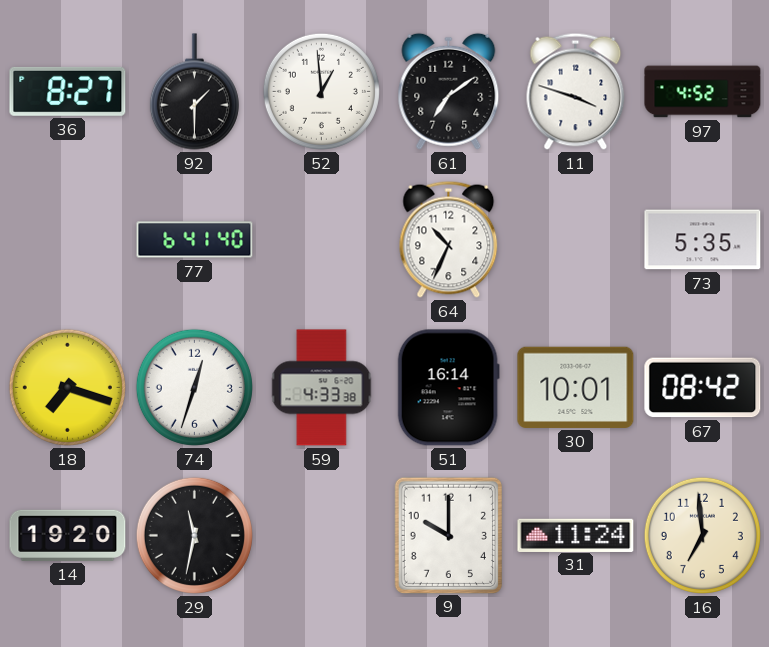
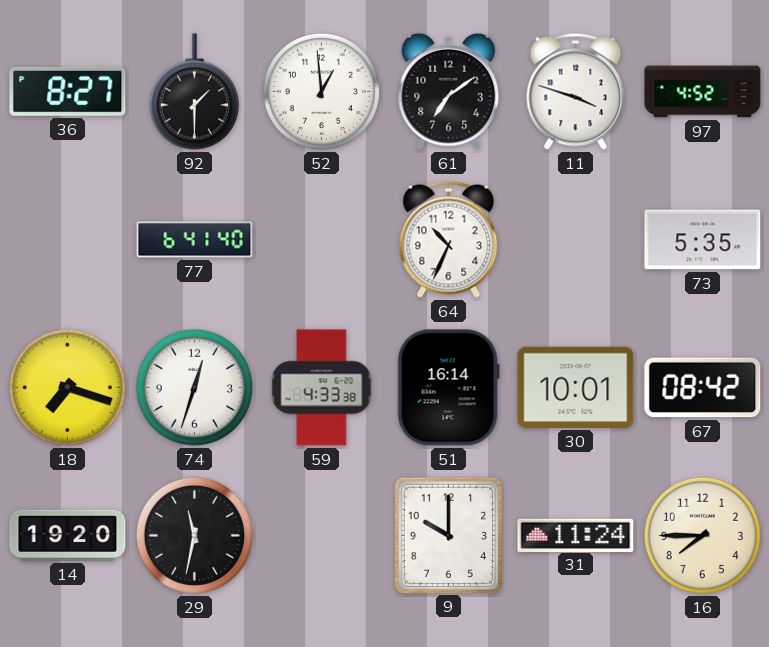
16: 6:59 -> 7:45
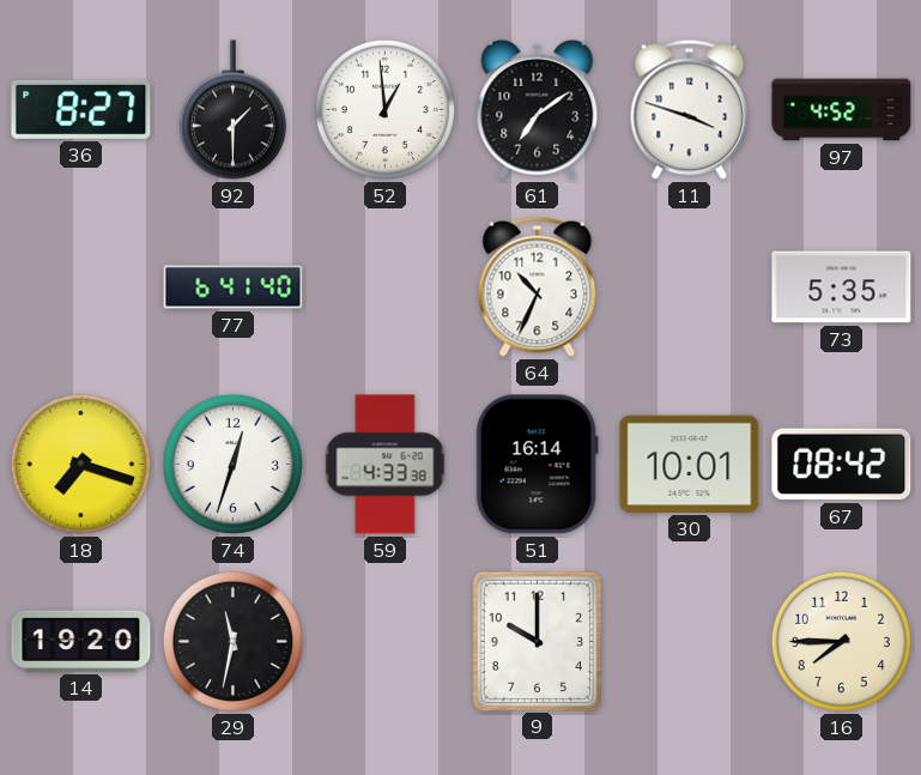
31: 11:24 -> none
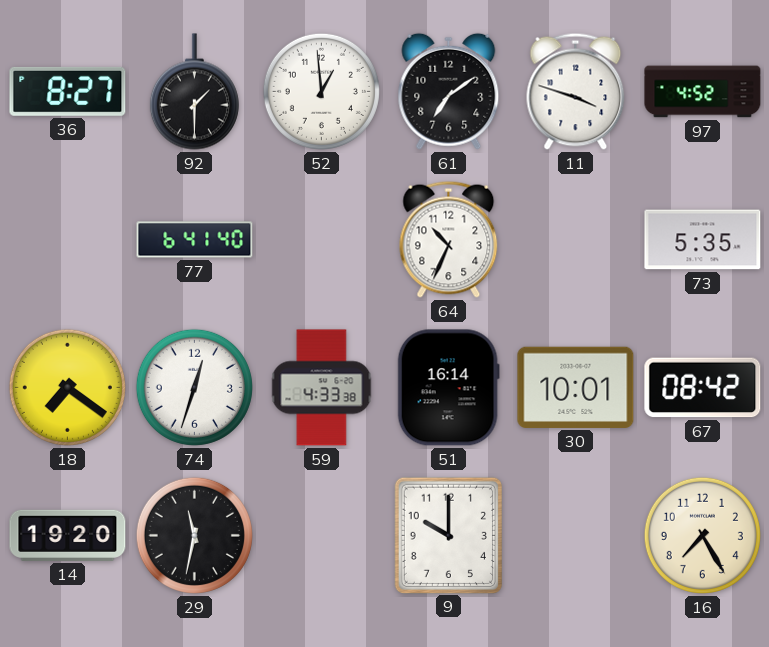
18: 7:18 -> 7:21
16: 7:45 -> 7:25
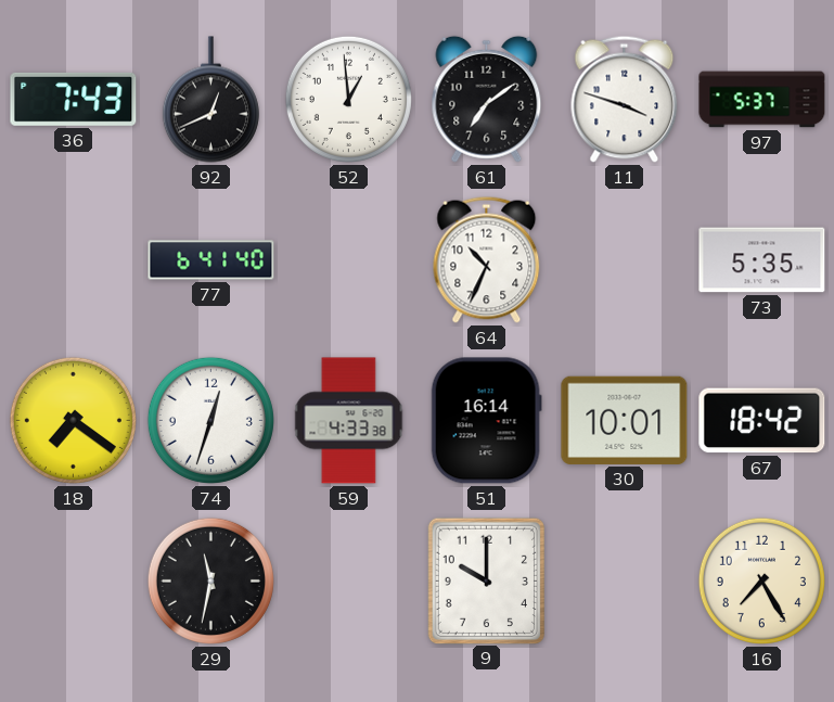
36: 8:27 -> 7:43
92: 1:30 -> 12:41
97: 4:52 -> 5:37
67: 08:42 -> 18:42
14: 19:20 -> none
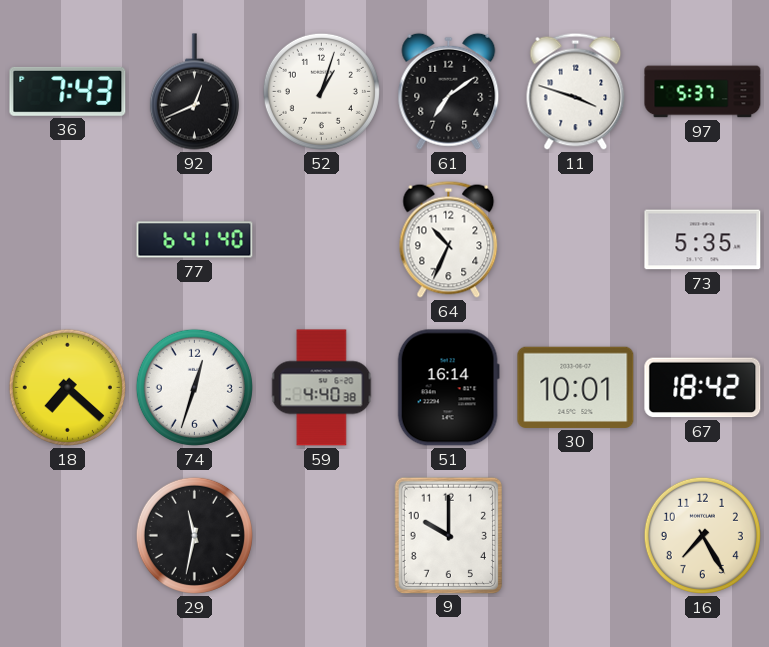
52: 12:59 -> 1:03
18: 7:21 -> 7:22
59: 4:33 -> 4:40
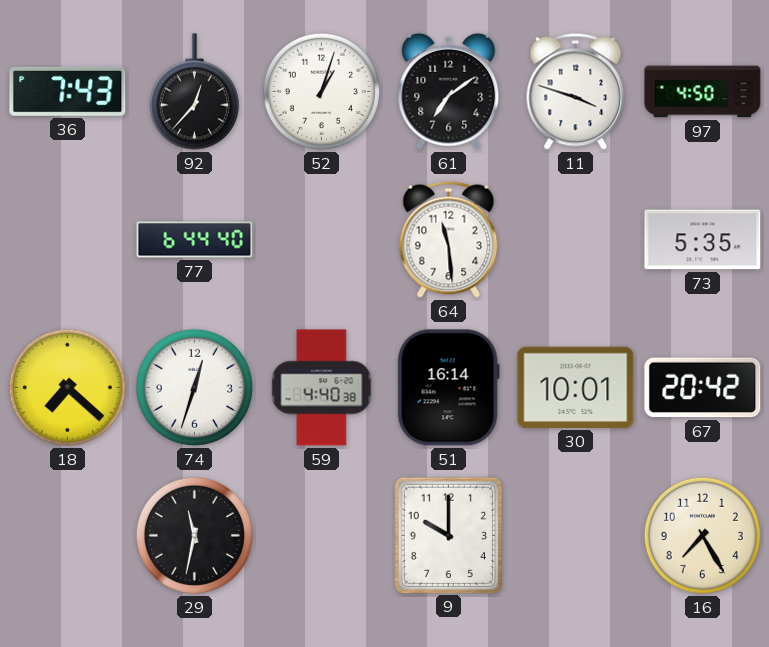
92: 12:41 -> 12:37
97: 5:37 -> 4:50
77: 6:41 -> 6:44
64: 10:34 -> 11:29
67: 18:42 -> 20:42
